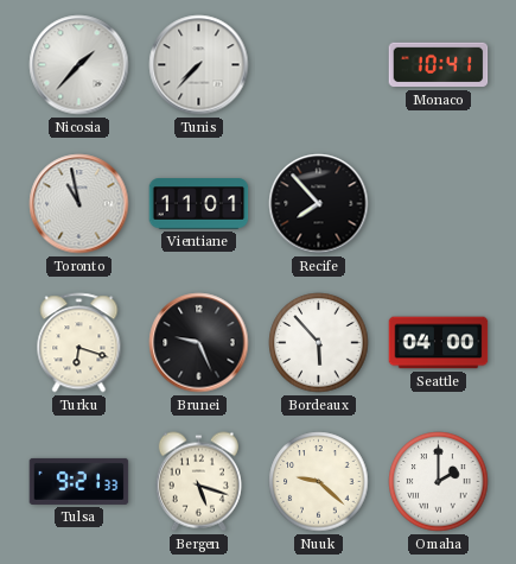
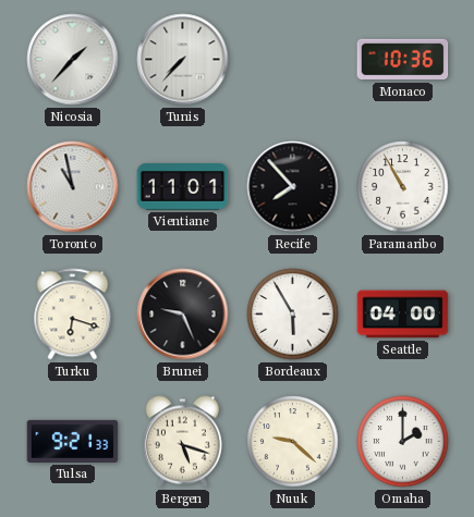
Monaco: 10:41 -> 10:36
Paramaribo: none -> 10:55
Bordeaux: 5:53 -> 5:55
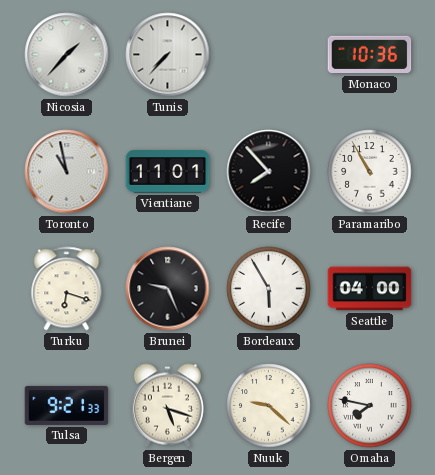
Omaha: 2:00 -> 7:47
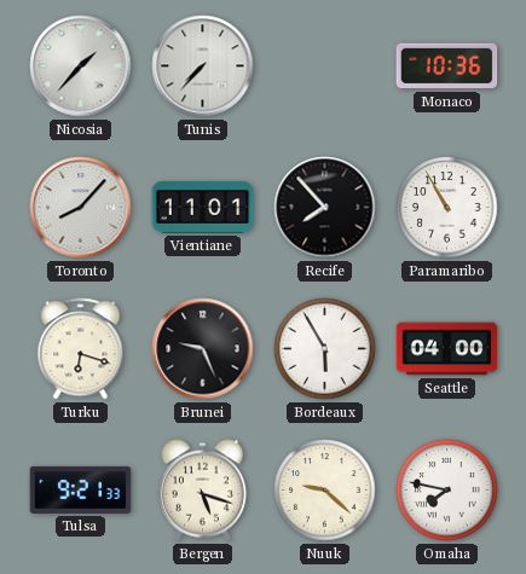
Toronto: 10:58 -> 8:07
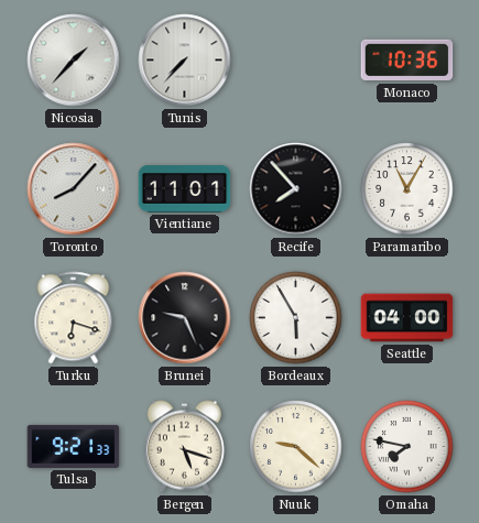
Paramaribo: 10:55 -> 11:05
